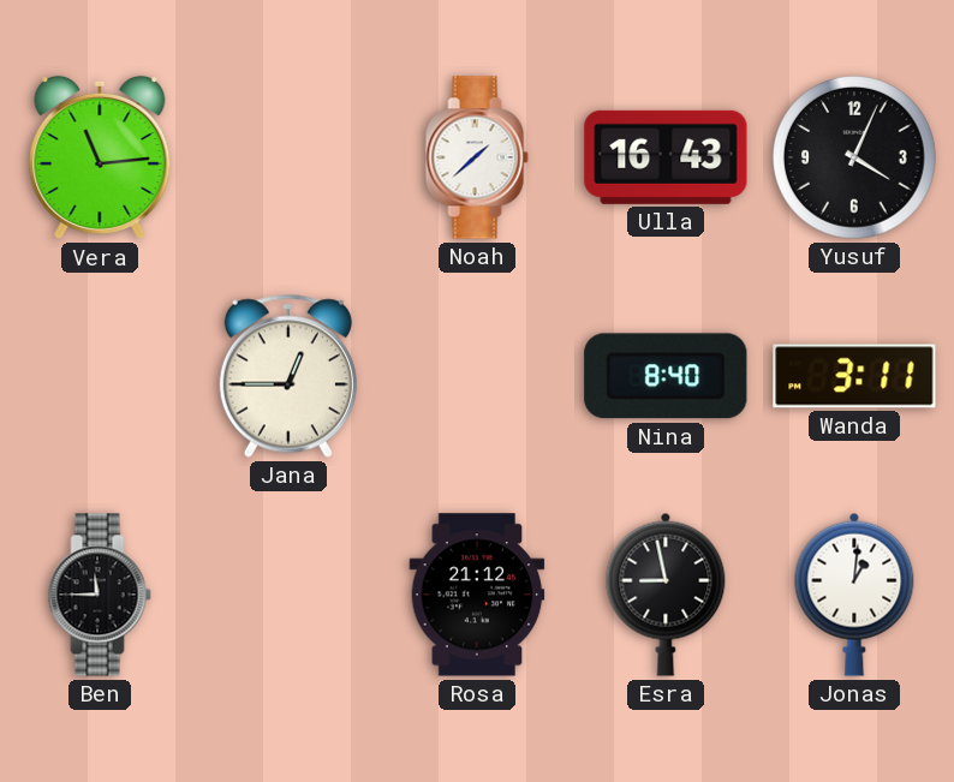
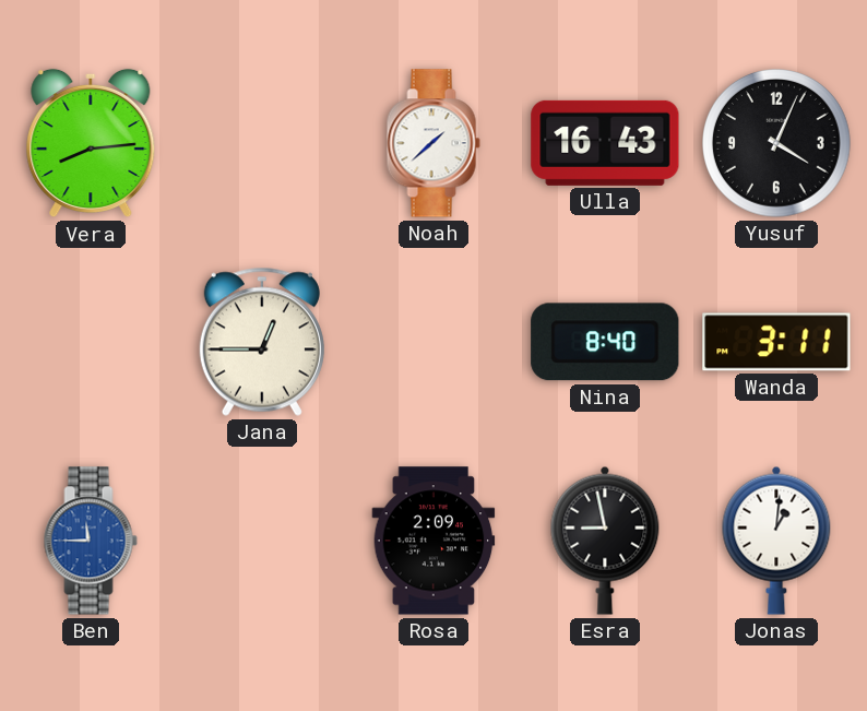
Vera: 11:14 -> 8:14
Ben dial: black -> blue
Rosa: 21:12 -> 2:09
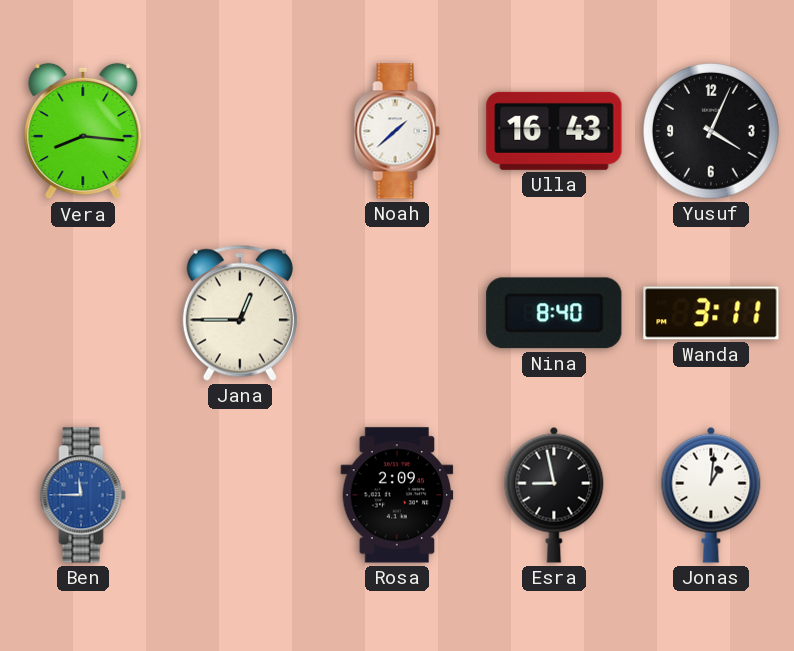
Vera: 8:14 -> 8:16
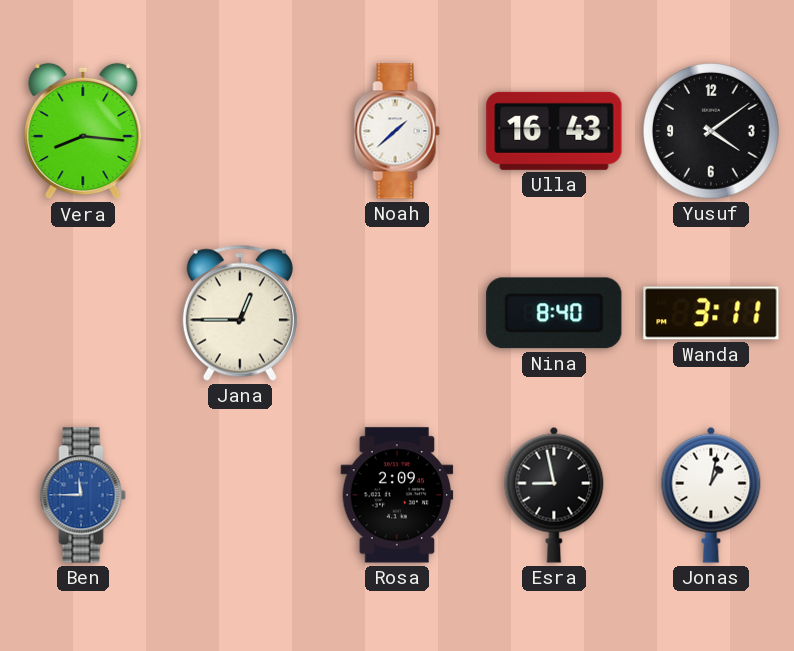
Yusuf: 4:04 -> 4:09
Jonas: 1:01 -> 1:02
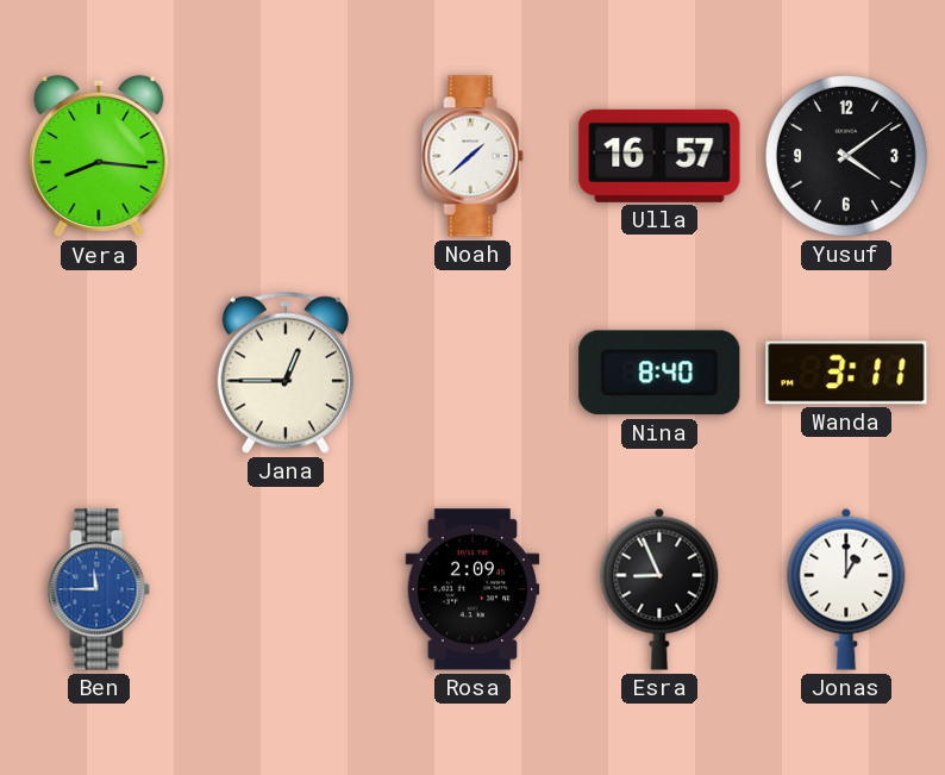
Ulla: 16:43 -> 16:57
Esra: 8:58 -> 8:56
Jonas: 1:02 -> 1:00
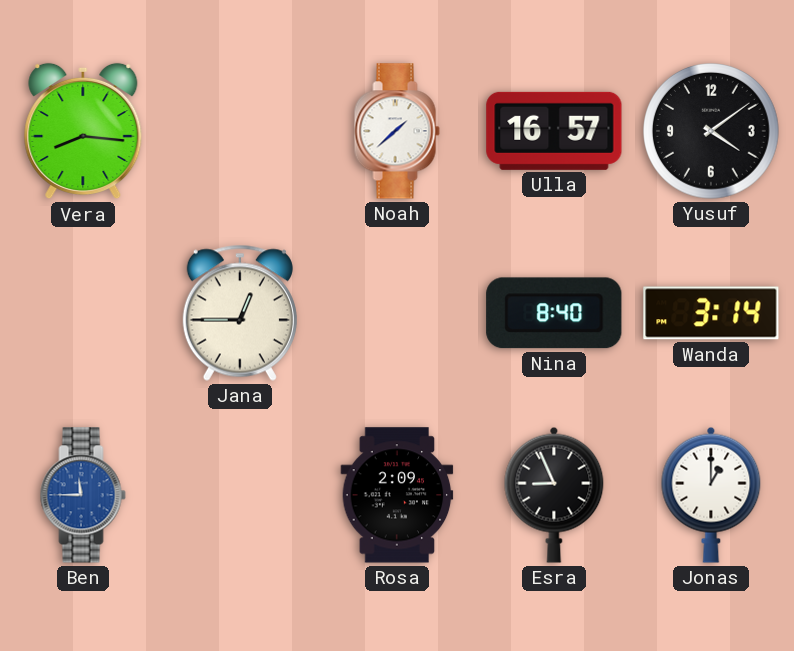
Wanda: 3:11 -> 3:14
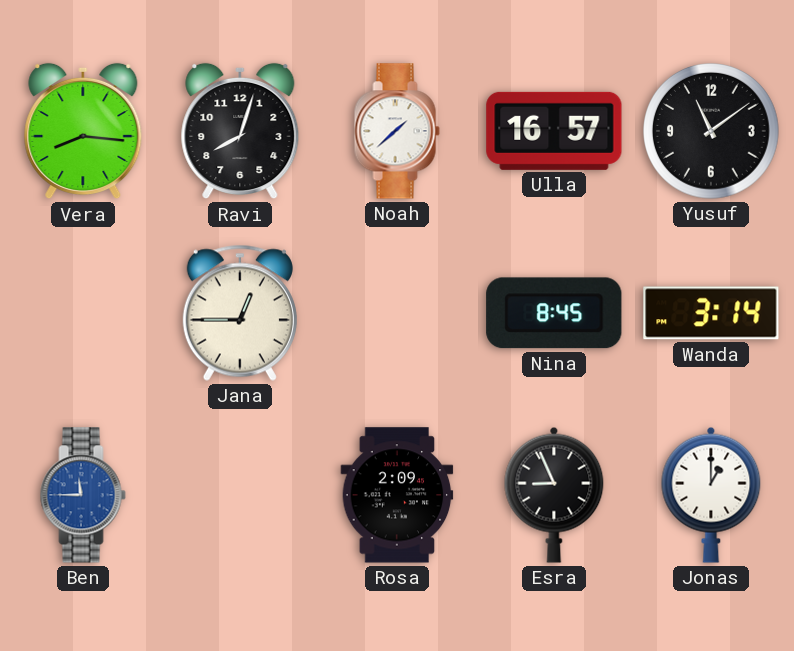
Ravi: none -> 8:03
Yusuf: 4:09 -> 11:09
Nina: 8:40 -> 8:45
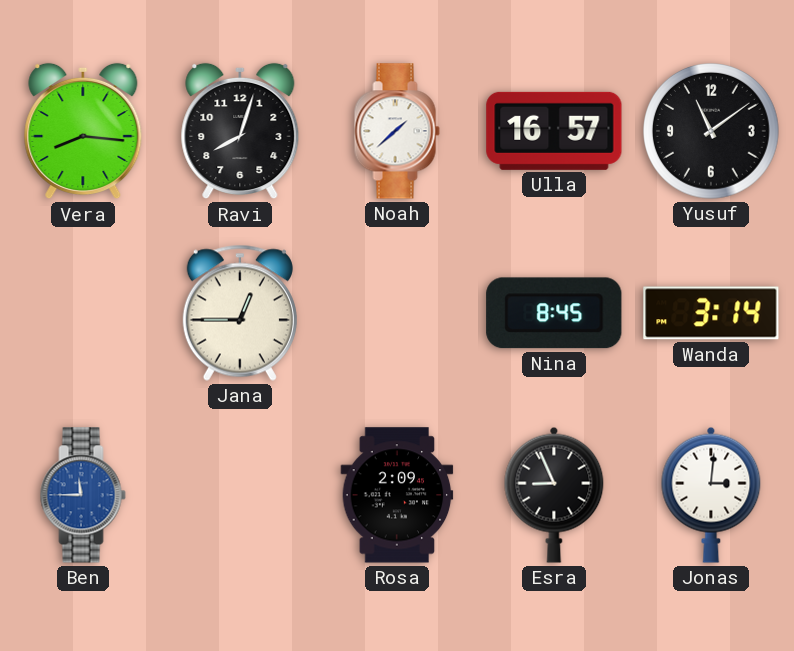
Jonas: 1:00 -> 3:01
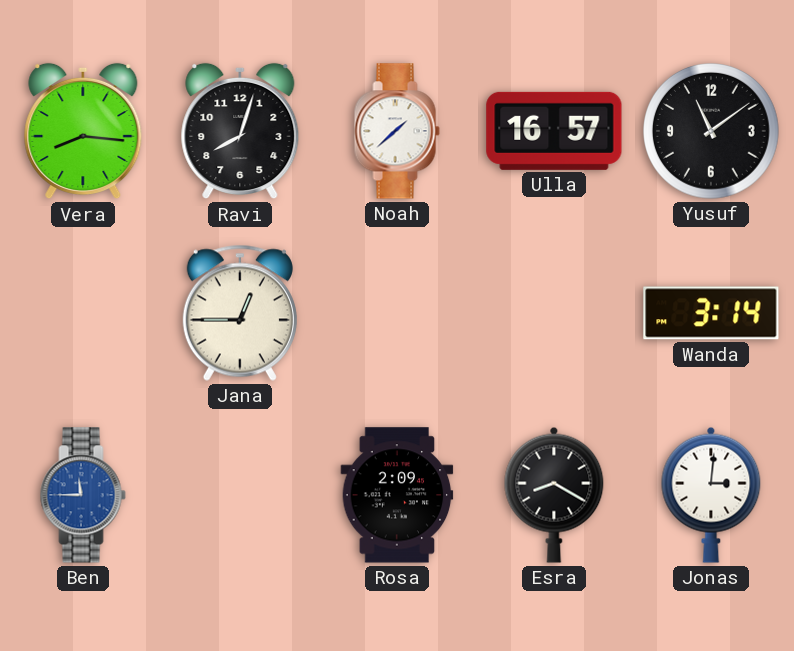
Nina: 8:45 -> none
Esra: 8:56 -> 8:20
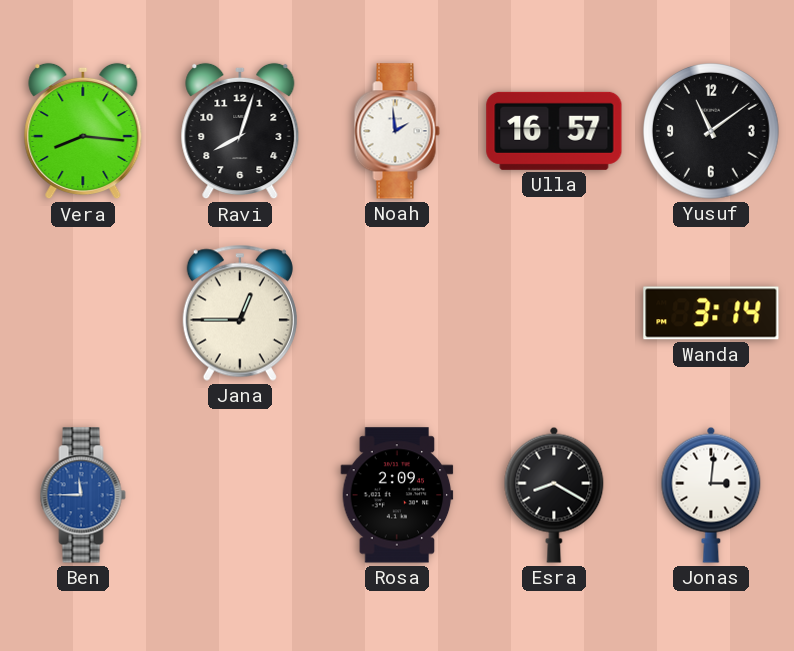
Noah: 1:38 -> 1:59
